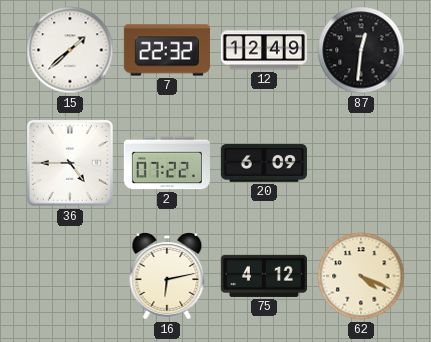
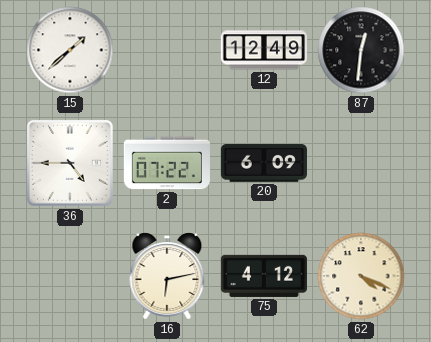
7: 22:32 -> none
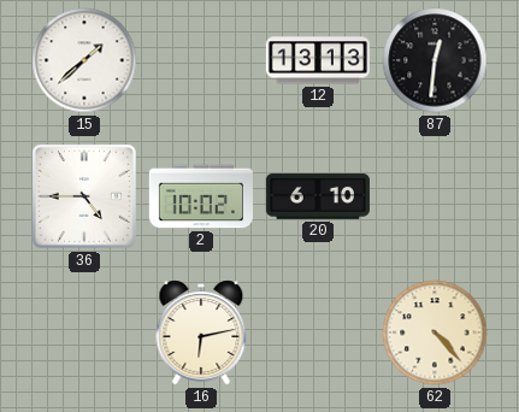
12: 12:49 -> 13:13
2: 07:22 -> 10:02
20: 6:09 -> 6:10
75: 4:12 -> none
62: 4:19 -> 4:23
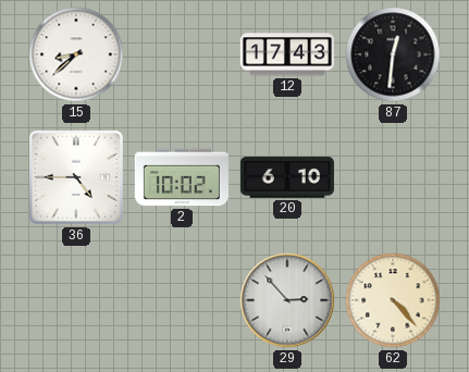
15: 1:38 -> 8:38
12: 13:13 -> 17:43
16: 6:13 -> none
29: none -> 2:53
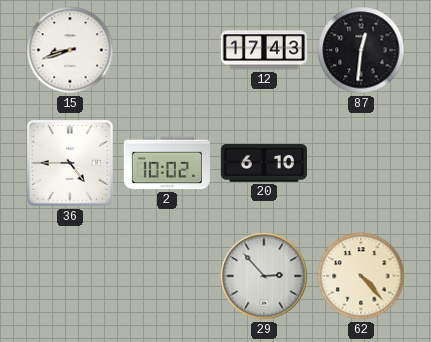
15: 8:38 -> 8:42
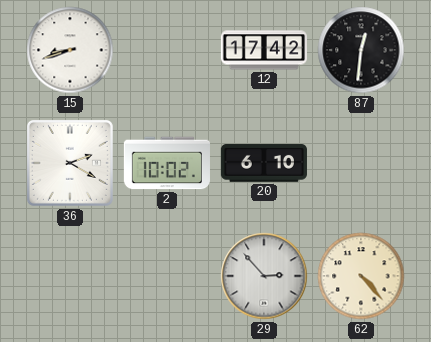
12: 17:43 -> 17:42
36: 4:45 -> 2:20
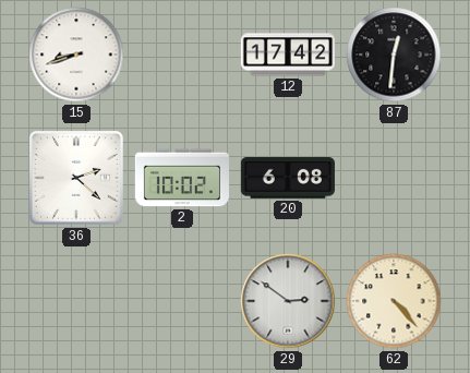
36: 2:20 -> 2:22
20: 6:10 -> 6:08
29: 2:53 -> 2:51
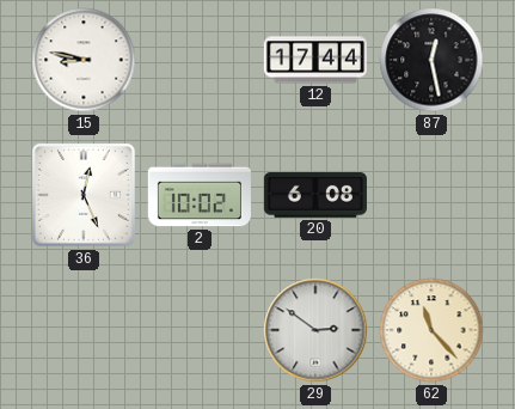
15: 8:42 -> 8:47
12: 17:42 -> 17:44
87: 12:31 -> 12:28
36: 2:22 -> 12:26
62: 4:23 -> 11:23
